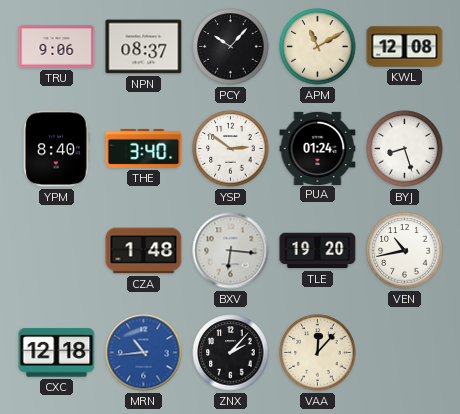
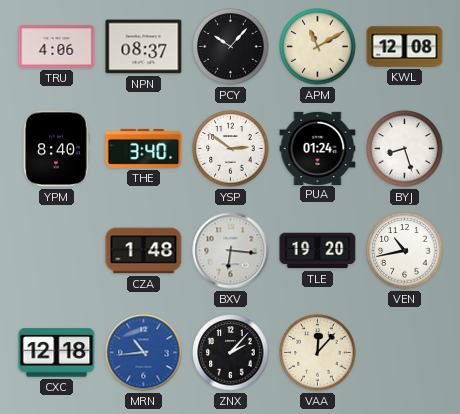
TRU: 9:06 -> 4:06
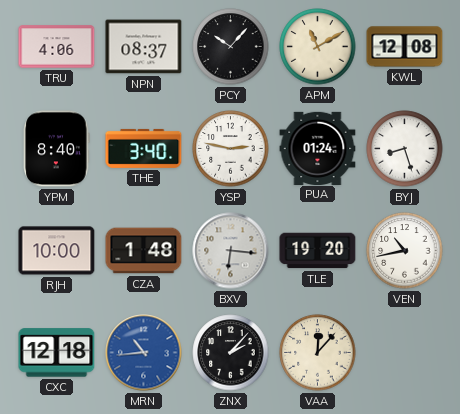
YSP: 2:51 -> 2:47
RJH: none -> 10:00
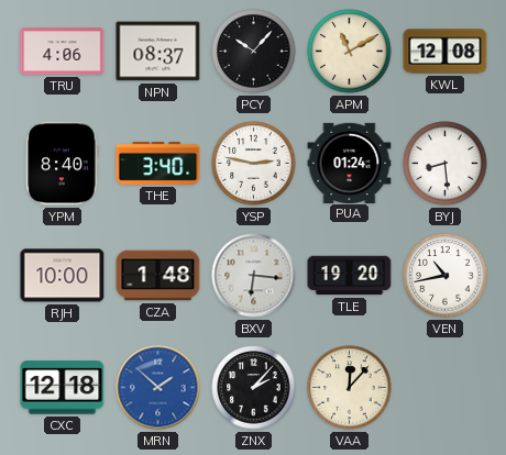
BYJ: 8:27 -> 8:29
MRN: 10:44 -> 1:52
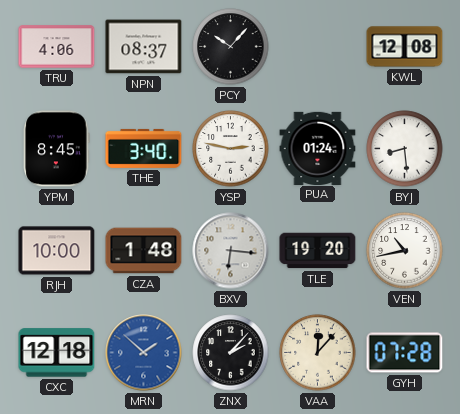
APM: 11:10 -> none
YPM: 8:40 -> 8:45
GYH: none -> 07:28
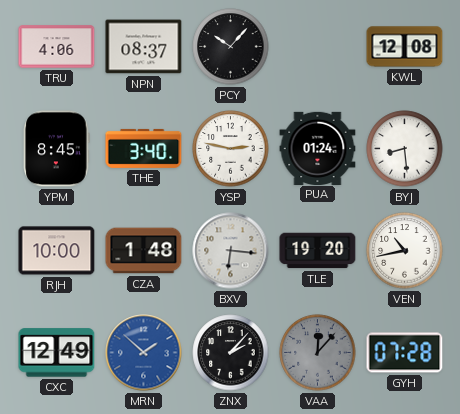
CXC: 12:18 -> 12:49
VAA dial: cream -> grey
